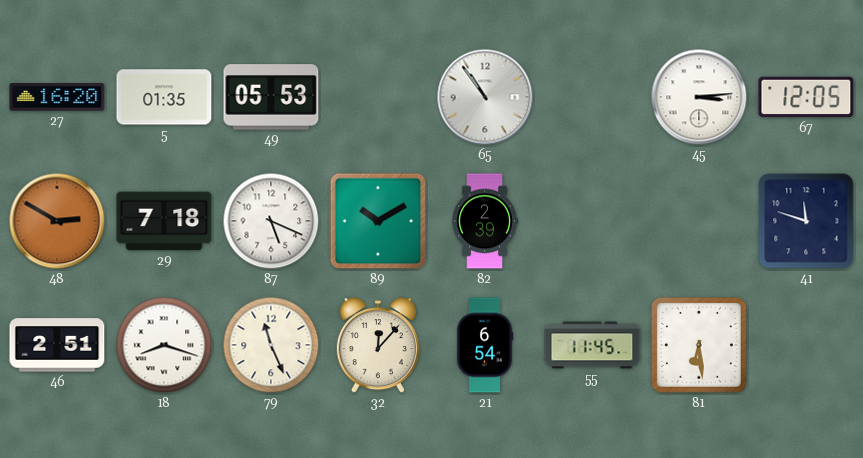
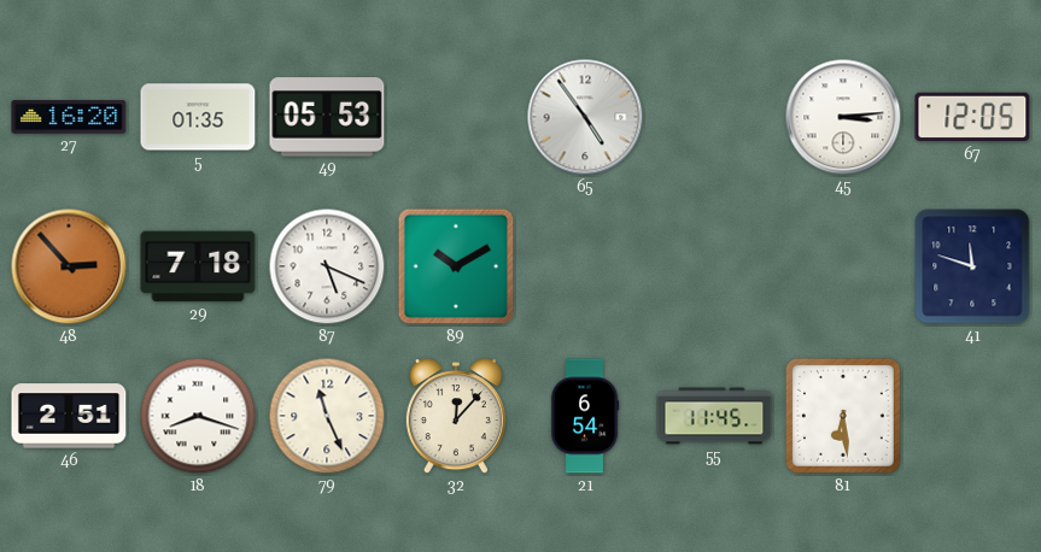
65: 10:54 -> 4:54
48: 2:50 -> 2:53
82: 2:39 -> none
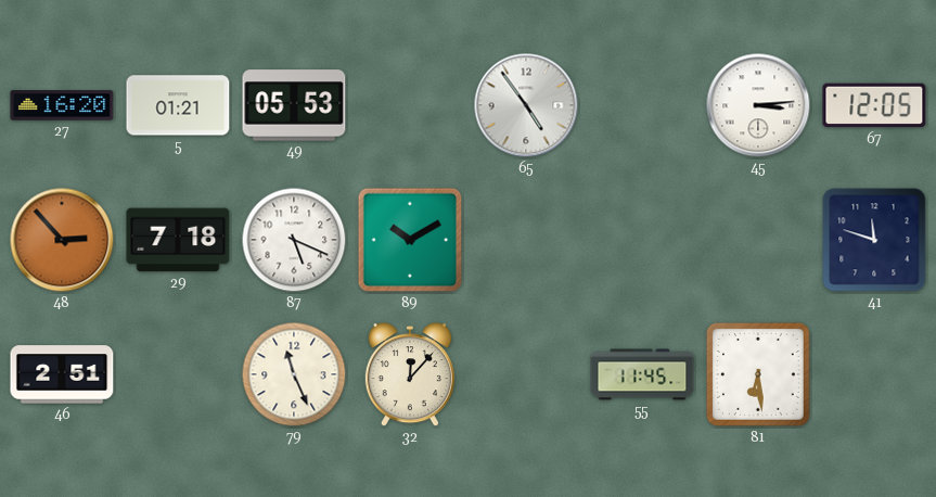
5: 01:35 -> 01:21
18: 8:18 -> none
21: 6:54 -> none
